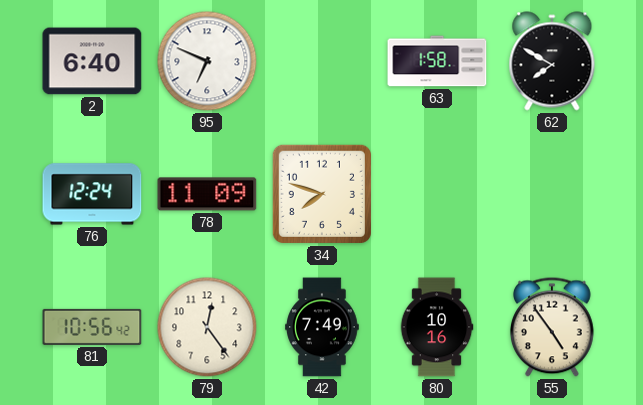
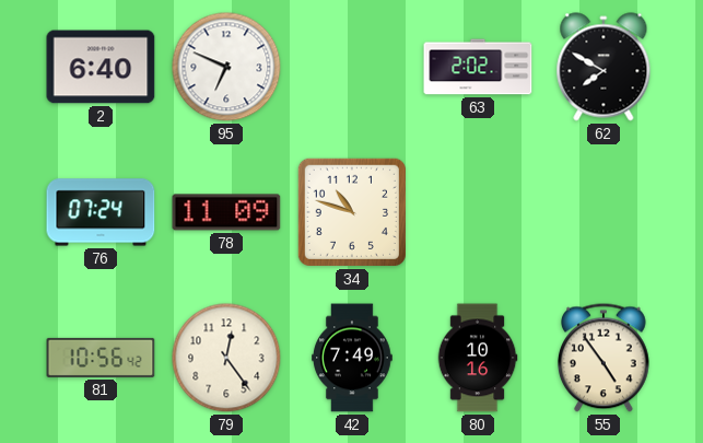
63: 1:58 -> 2:02
76: 12:24 -> 07:24
34: 7:48 -> 10:48
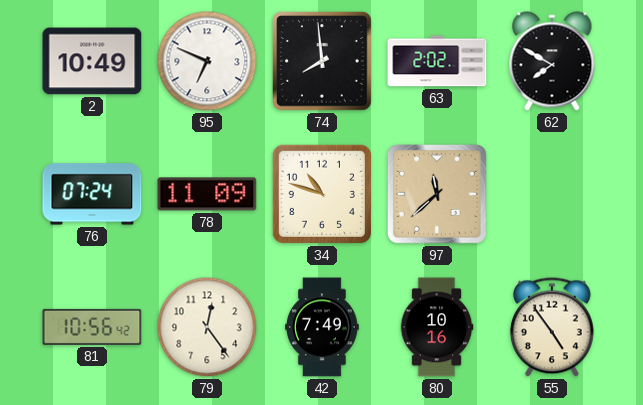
2: 6:40 -> 10:49
74: none -> 7:59
97: none -> 11:38
